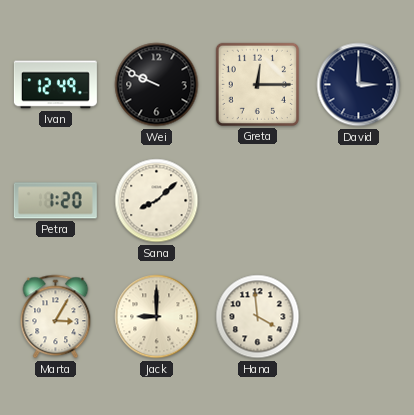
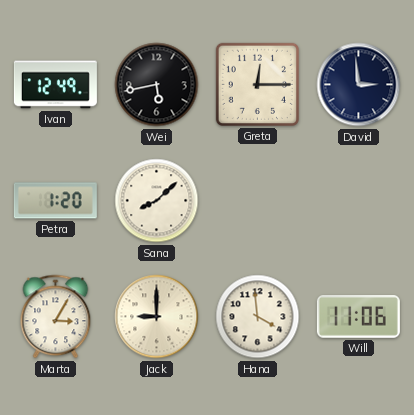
Wei: 9:49 -> 5:43
David: 3:00 -> 2:59
Will: none -> 11:06
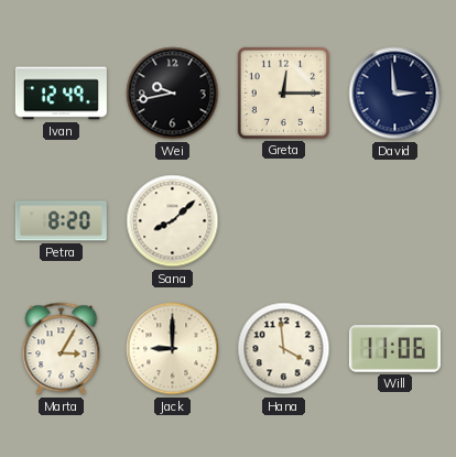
Wei: 5:43 -> 9:43
Petra: 1:20 -> 8:20
